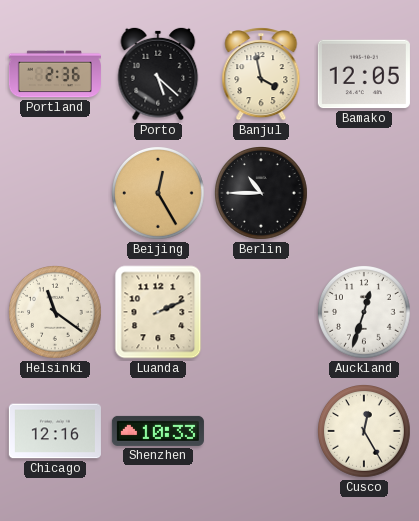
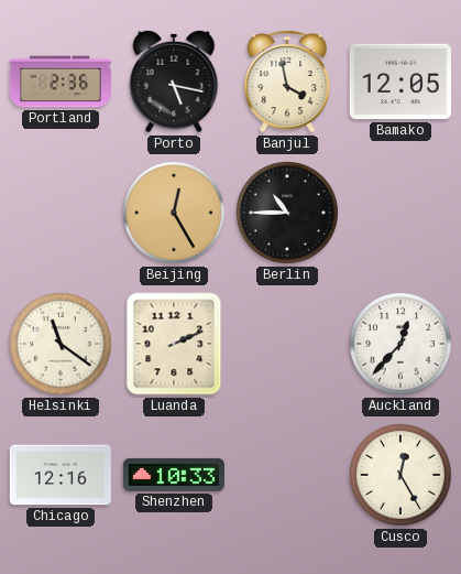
Porto: 5:22 -> 5:17
Auckland: 12:33 -> 12:37
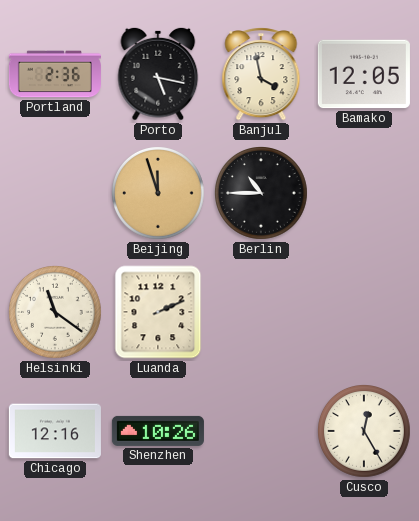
Beijing: 12:25 -> 11:57
Auckland: 12:37 -> none
Shenzhen: 10:33 -> 10:26
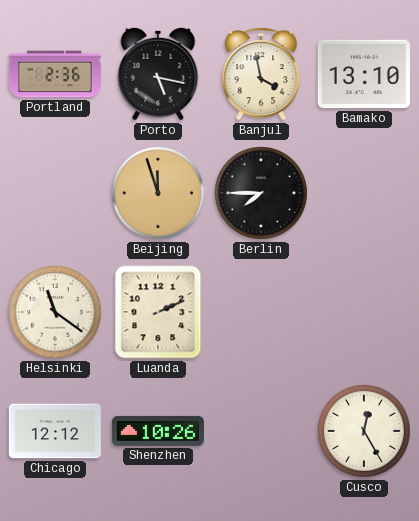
Bamako: 12:05 -> 13:10
Berlin: 10:45 -> 7:45
Chicago: 12:16 -> 12:12
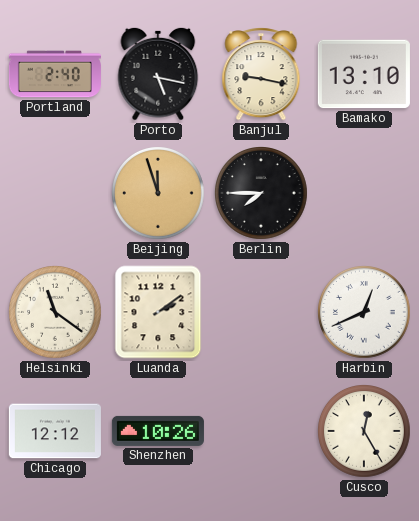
Portland: 2:36 -> 2:40
Banjul: 3:58 -> 9:17
Luanda: 2:11 -> 2:09
Harbin: none -> 12:41
